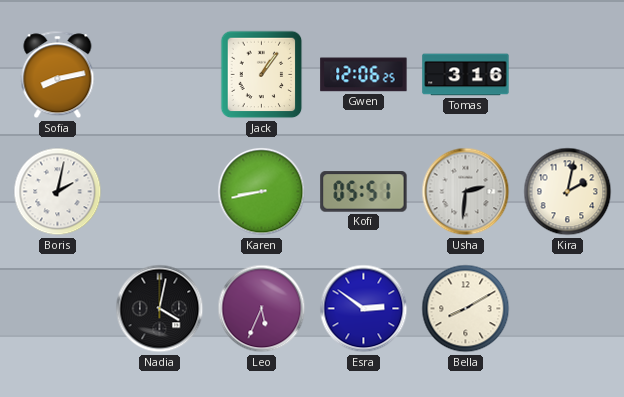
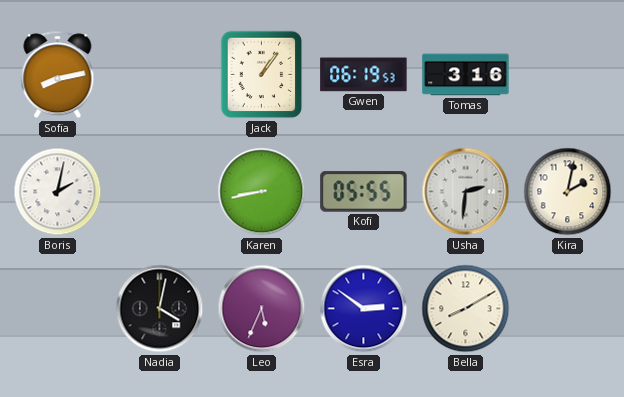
Gwen: 12:06 -> 06:19
Kofi: 05:51 -> 05:55
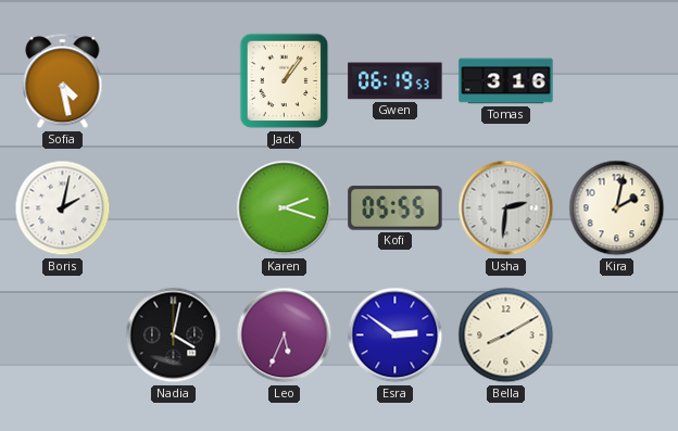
Sofia: 8:13 -> 4:28
Karen: 8:43 -> 2:18
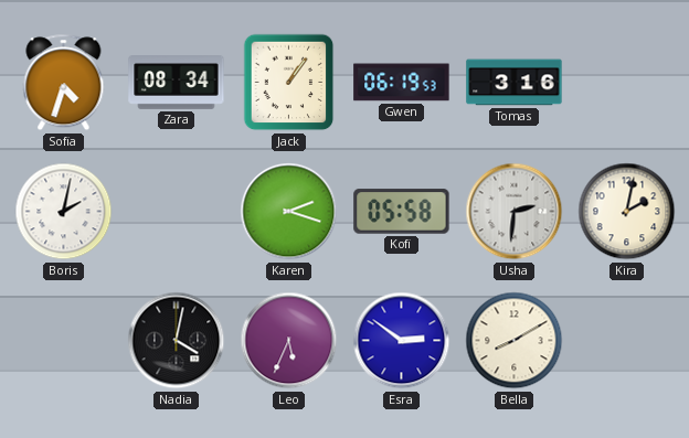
Sofia: 4:28 -> 4:33
Zara: none -> 08:34
Kofi: 05:55 -> 05:58
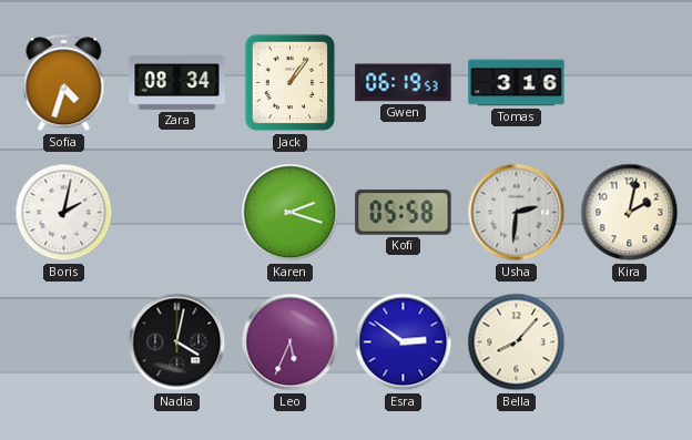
Bella: 8:10 -> 8:07
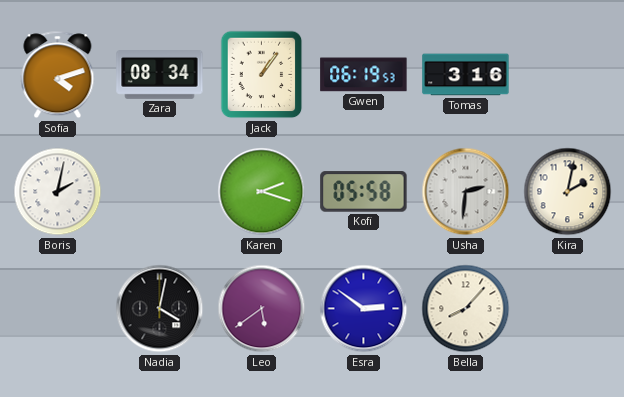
Sofia: 4:33 -> 4:12
Leo: 5:34 -> 5:39
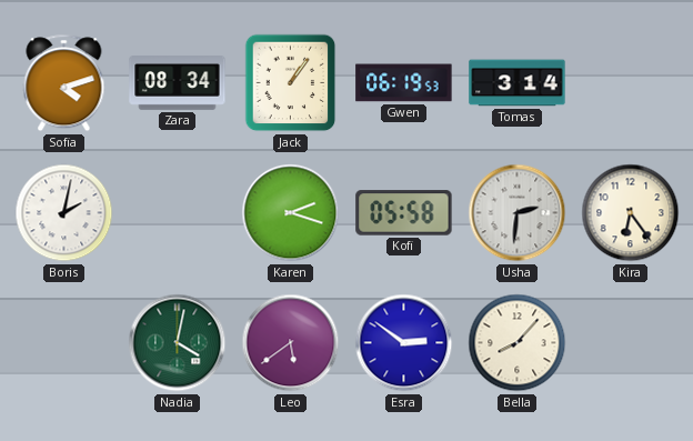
Tomas: 3:16 -> 3:14
Kira: 2:02 -> 6:24
Nadia dial: black -> green
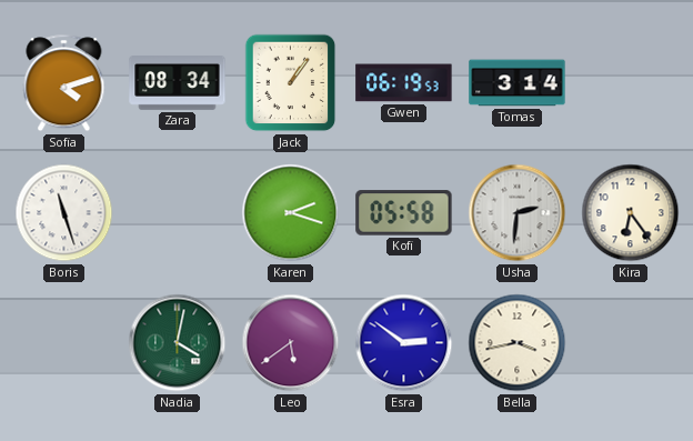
Boris: 2:02 -> 11:27
Bella: 8:07 -> 3:43
